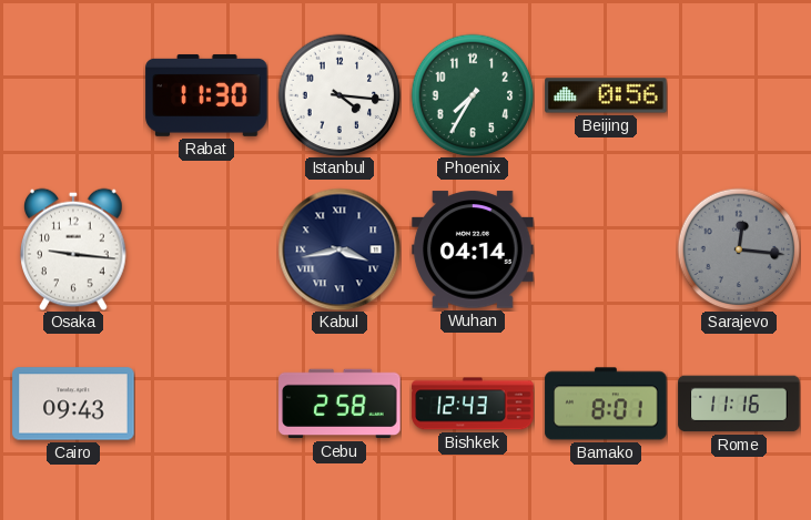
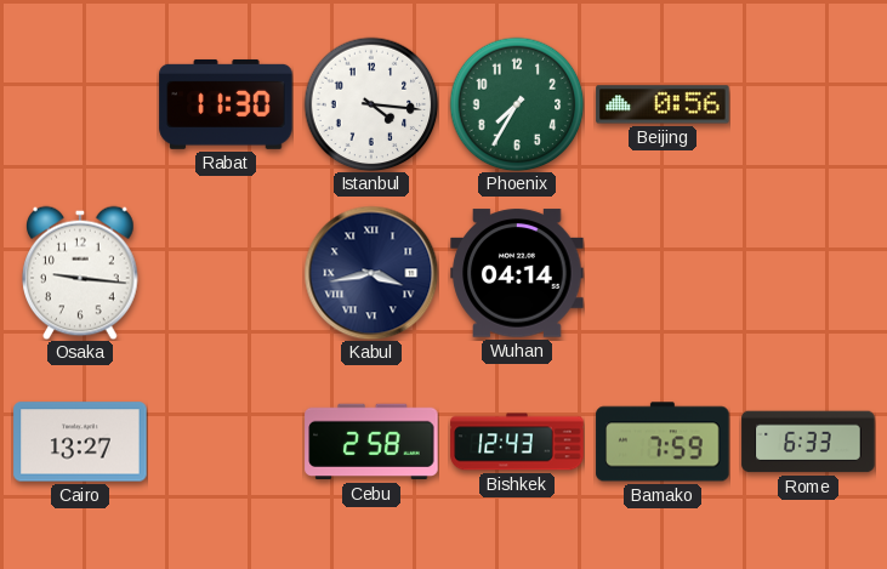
Sarajevo: 12:16 -> none
Cairo: 09:43 -> 13:27
Bamako: 8:01 -> 7:59
Rome: 11:16 -> 6:33
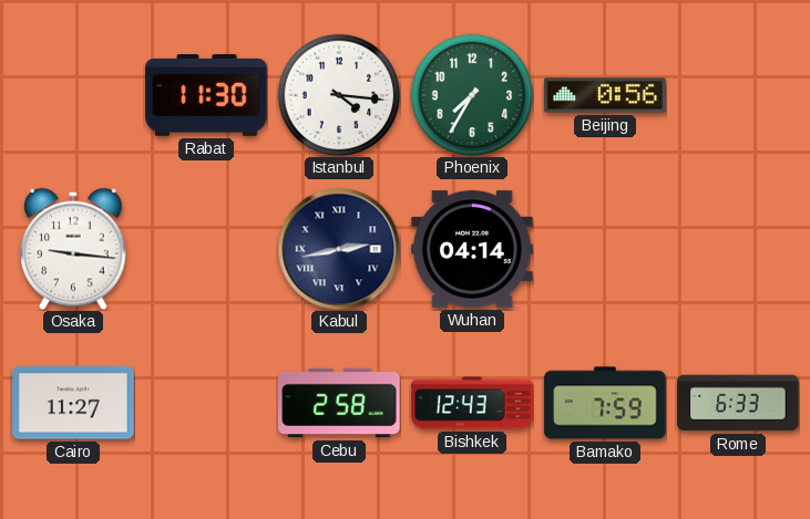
Kabul: 3:43 -> 2:43
Cairo: 13:27 -> 11:27
